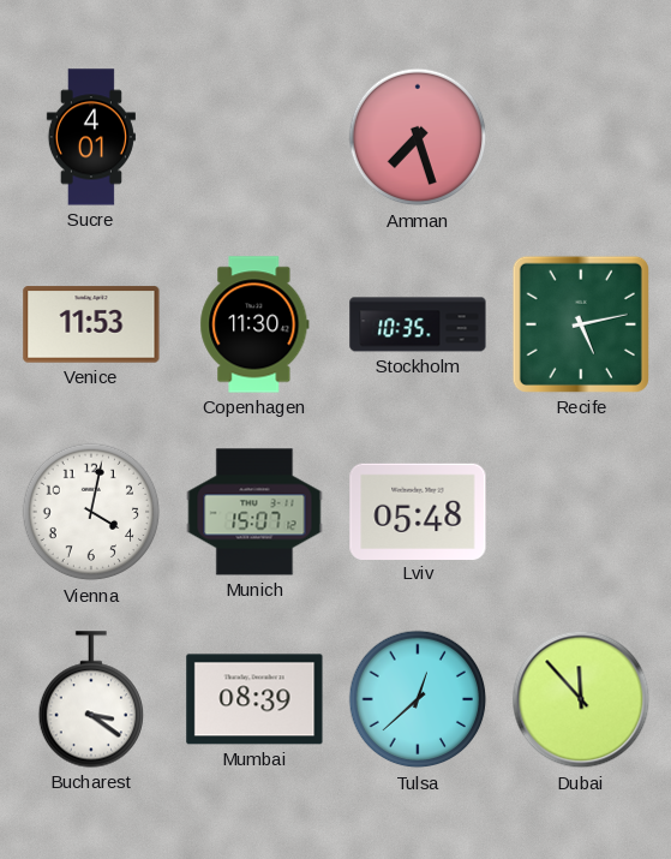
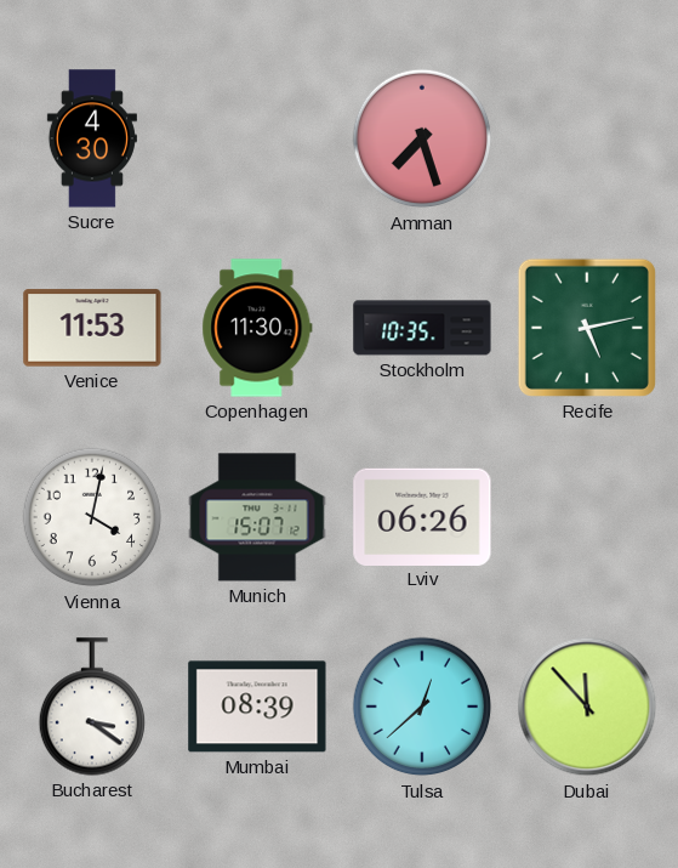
Sucre: 4:01 -> 4:30
Lviv: 05:48 -> 06:26
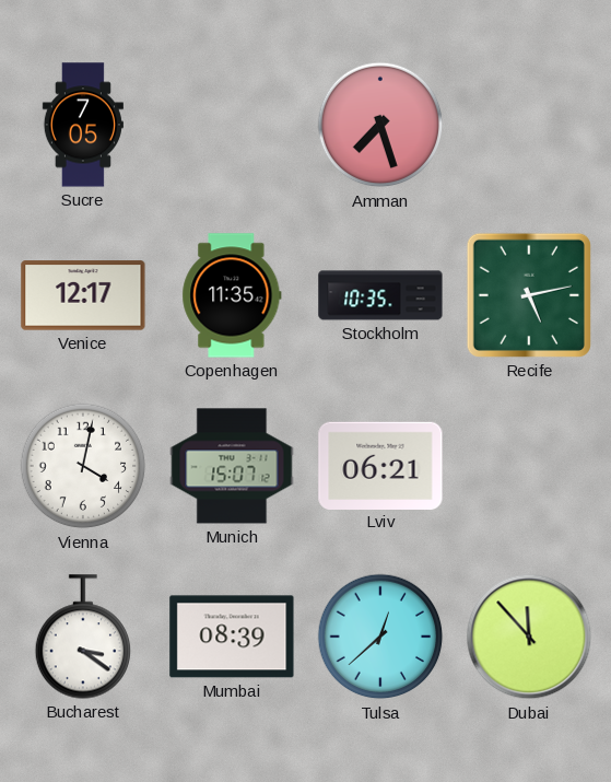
Sucre: 4:30 -> 7:05
Venice: 11:53 -> 12:17
Copenhagen: 11:30 -> 11:35
Lviv: 06:26 -> 06:21
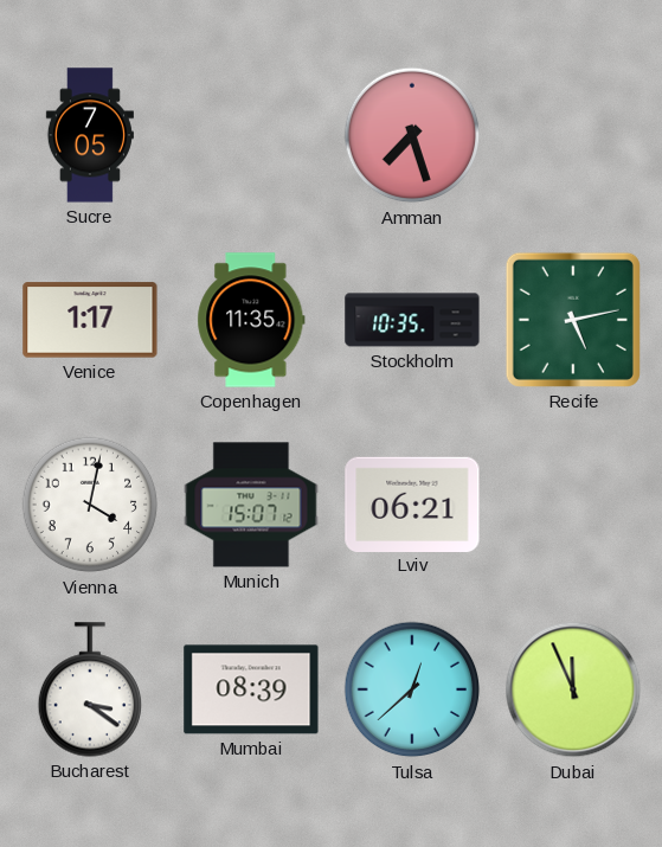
Venice: 12:17 -> 1:17
Dubai: 11:53 -> 11:56
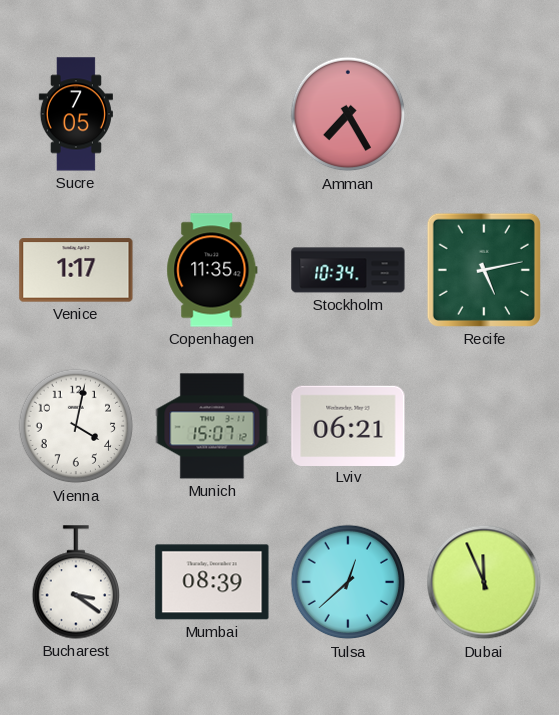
Amman: 7:27 -> 7:25
Stockholm: 10:35 -> 10:34
